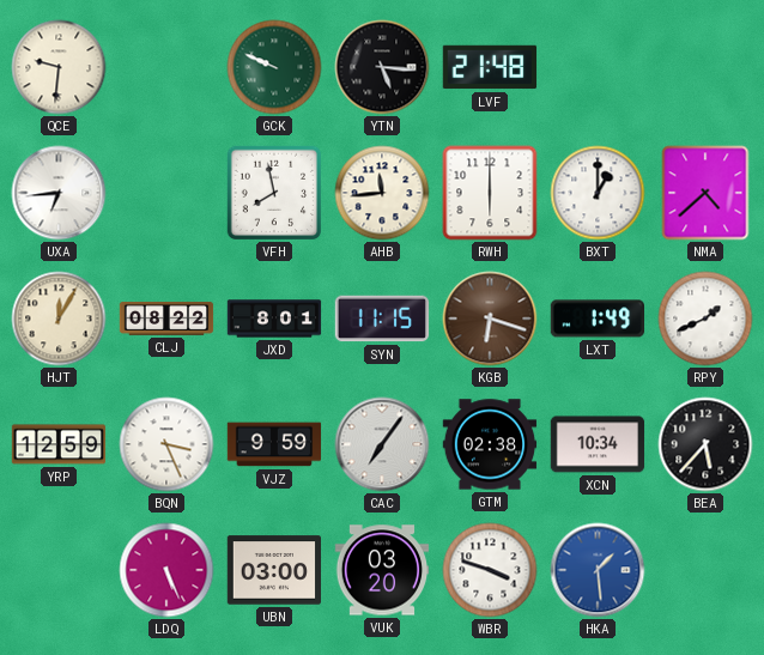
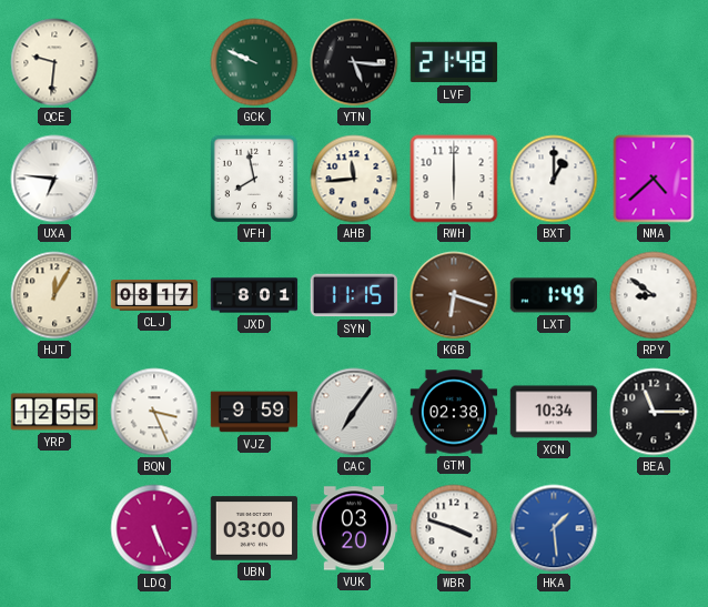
UXA: 6:44 -> 6:46
CLJ: 08:22 -> 08:17
RPY: 1:41 -> 8:51
YRP: 12:59 -> 12:55
BEA: 5:37 -> 11:15
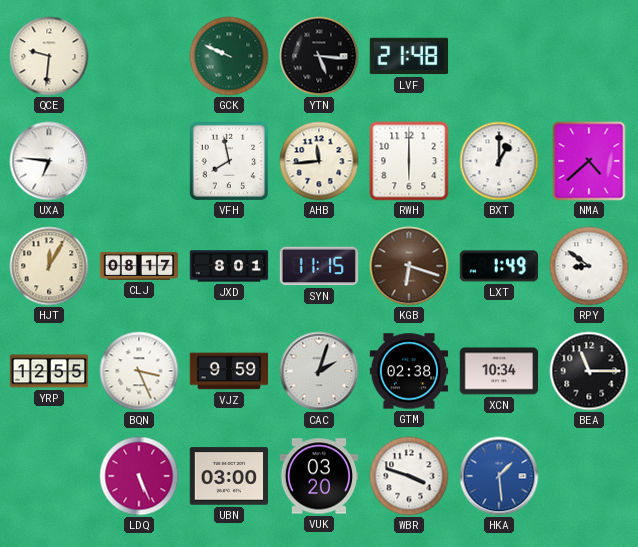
CAC: 7:06 -> 2:03
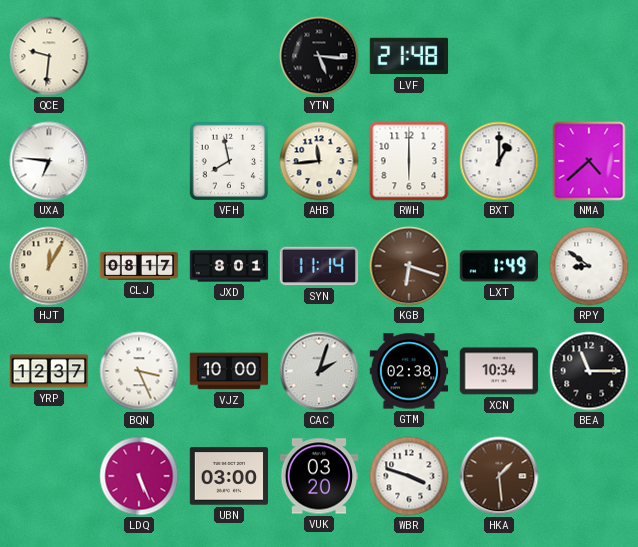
GCK: 9:49 -> none
SYN: 11:15 -> 11:14
YRP: 12:55 -> 12:37
VJZ: 9:59 -> 10:00
HKA dial: blue -> brown
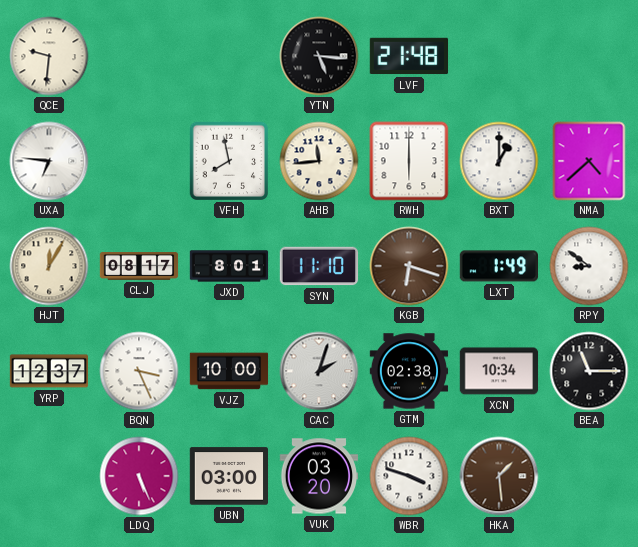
SYN: 11:14 -> 11:10
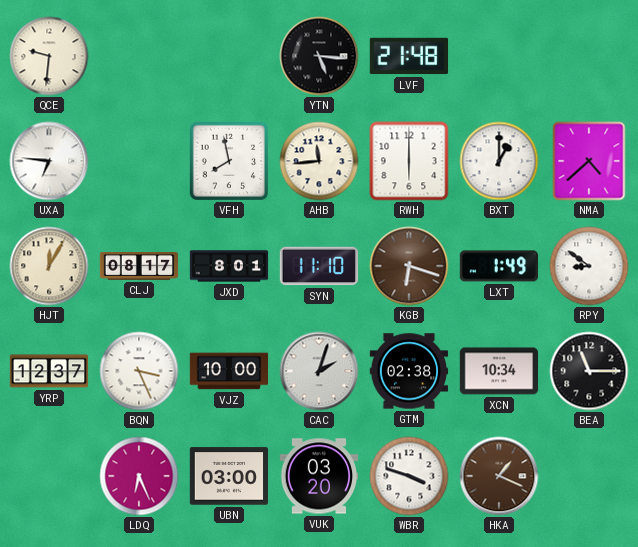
LDQ: 5:26 -> 6:26
HKA: 1:29 -> 1:19
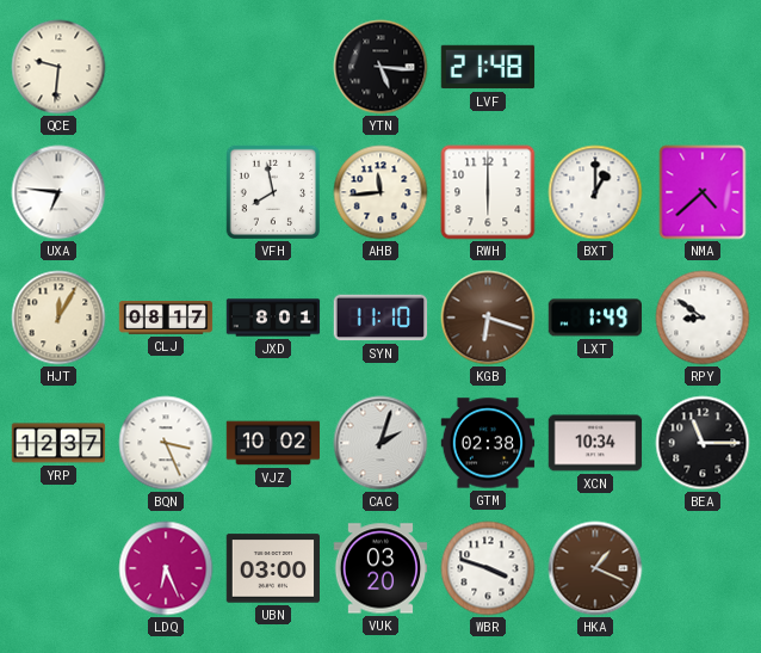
VJZ: 10:00 -> 10:02
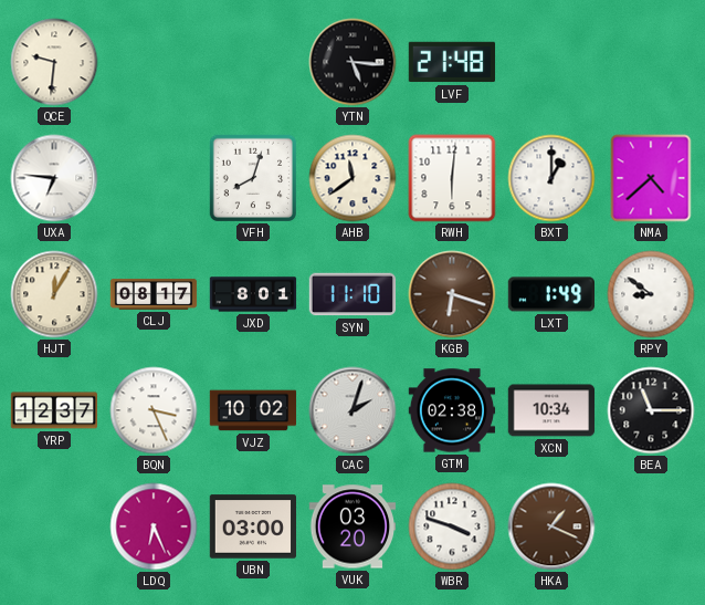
VFH: 7:58 -> 8:03
AHB: 11:44 -> 11:39
RWH: 6:00 -> 6:01
